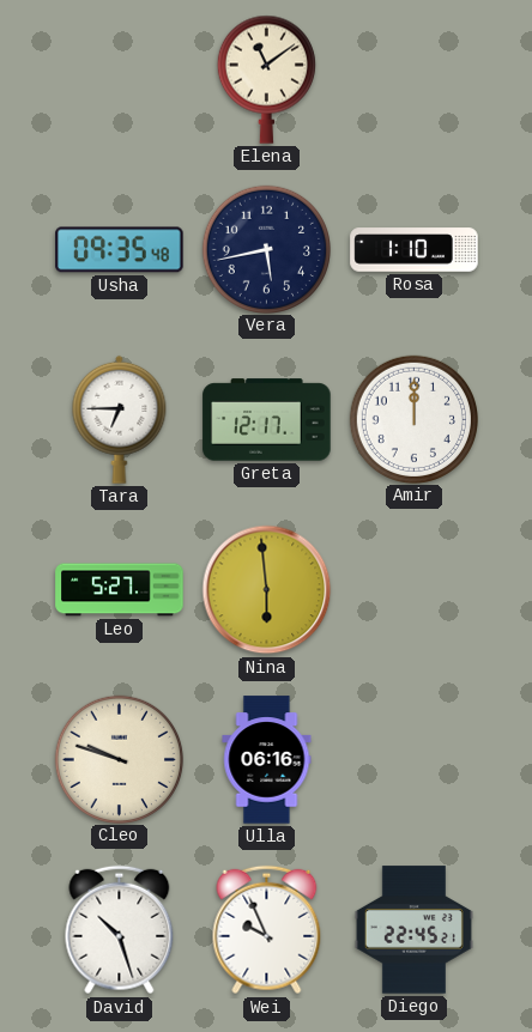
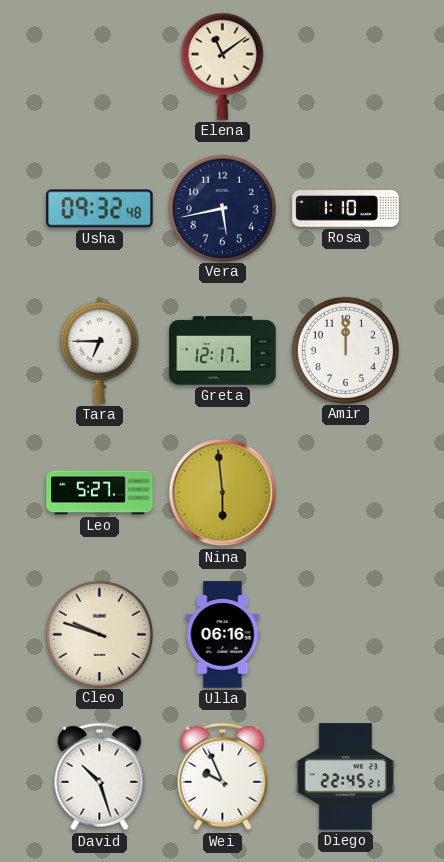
Usha: 09:35 -> 09:32
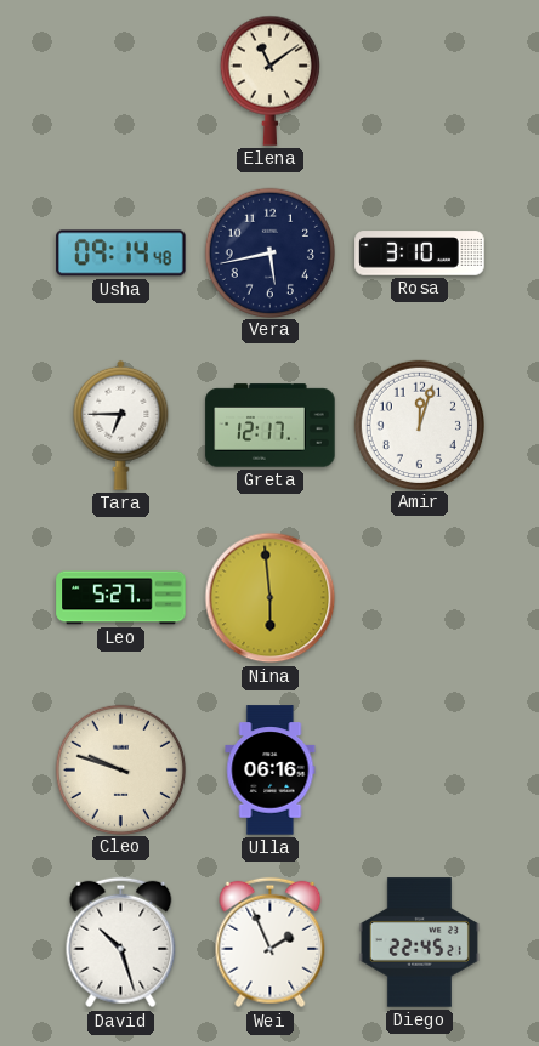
Usha: 09:32 -> 09:14
Rosa: 1:10 -> 3:10
Amir: 12:00 -> 12:03
Wei: 9:56 -> 1:56
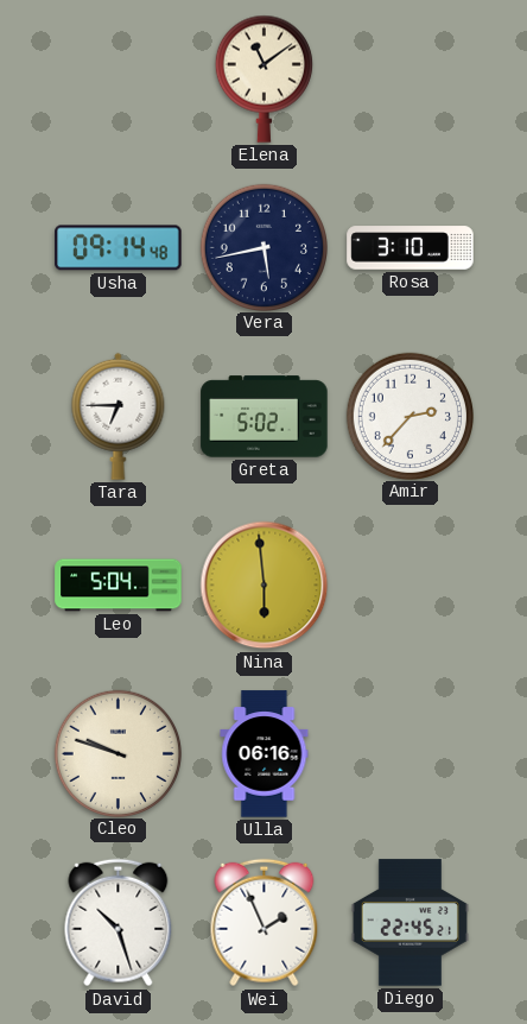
Greta: 12:17 -> 5:02
Amir: 12:03 -> 2:37
Leo: 5:27 -> 5:04
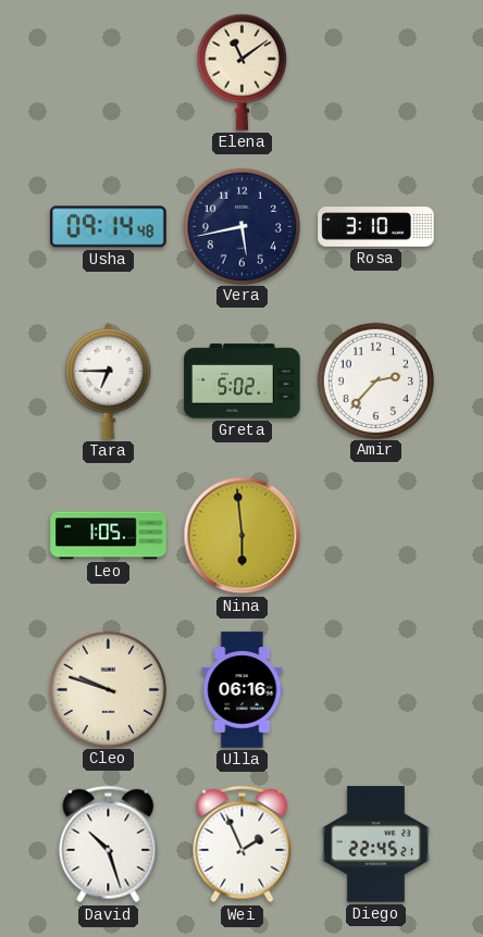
Leo: 5:04 -> 1:05
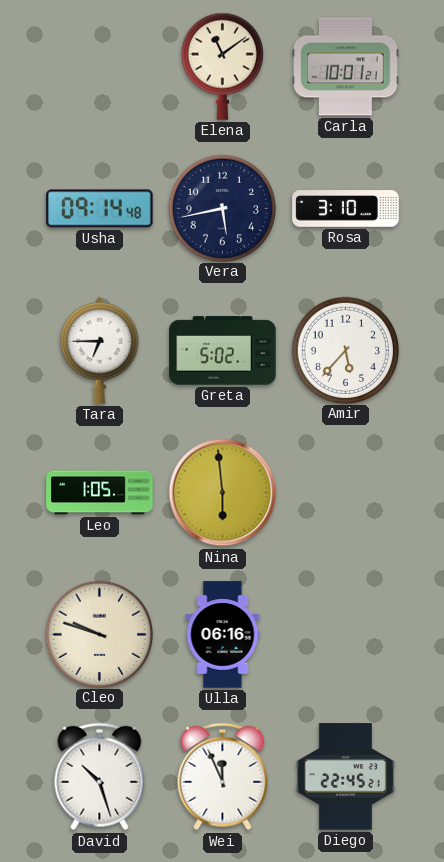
Carla: none -> 10:01
Amir: 2:37 -> 5:37
Wei: 1:56 -> 11:56
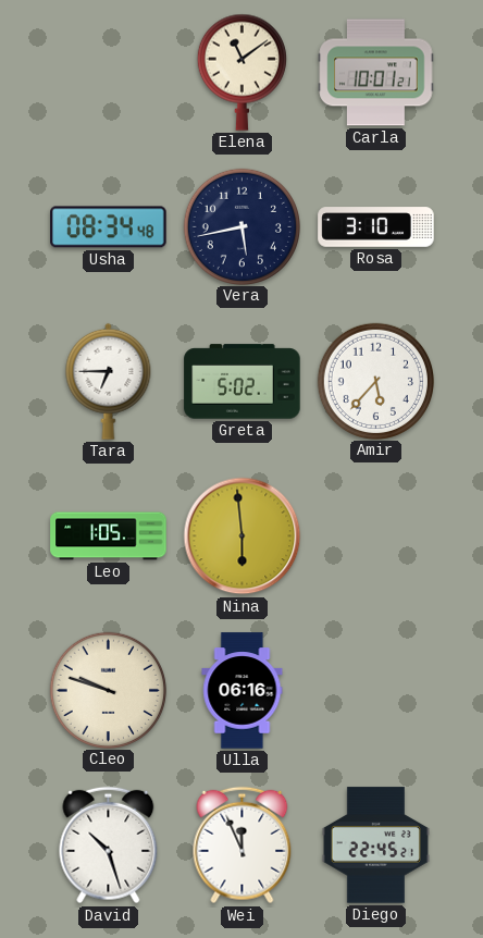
Usha: 09:14 -> 08:34
